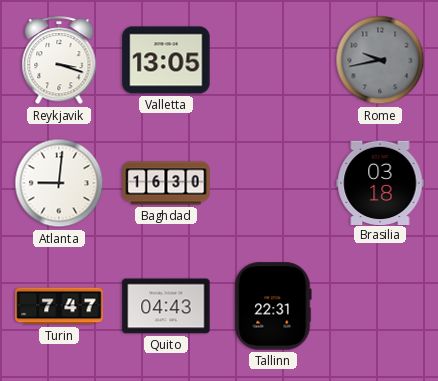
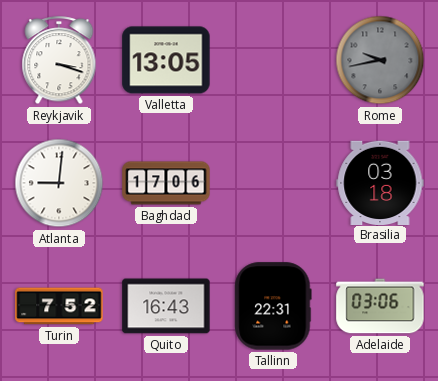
Baghdad: 16:30 -> 17:06
Turin: 7:47 -> 7:52
Quito: 04:43 -> 16:43
Adelaide: none -> 03:06
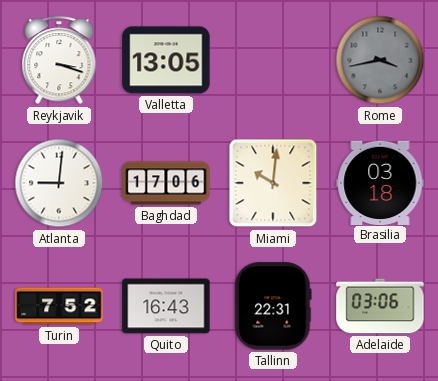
Rome: 9:43 -> 3:43
Miami: none -> 10:01
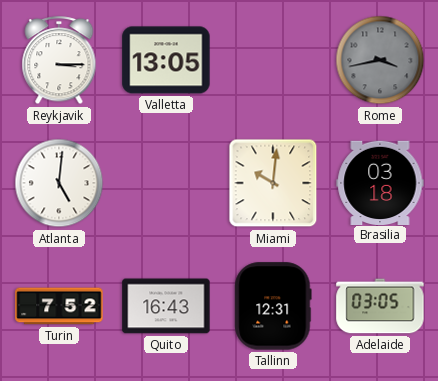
Reykjavik: 3:18 -> 3:15
Atlanta: 9:01 -> 5:01
Baghdad: 17:06 -> none
Tallinn: 22:31 -> 12:31
Adelaide: 03:06 -> 03:05
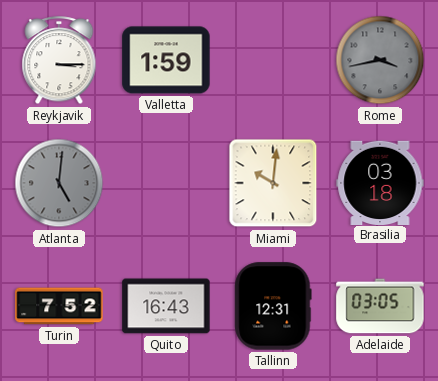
Valletta: 13:05 -> 1:59
Atlanta dial: white -> grey
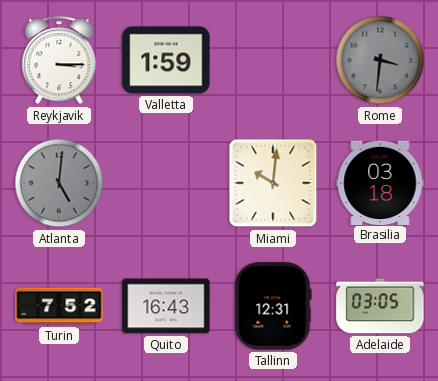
Rome: 3:43 -> 3:31
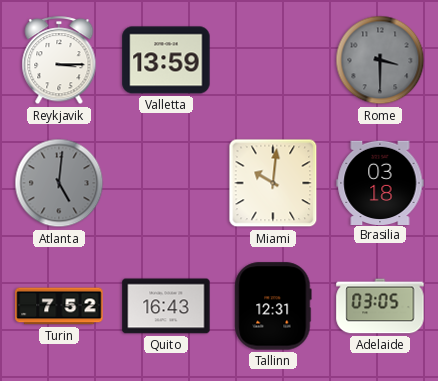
Valletta: 1:59 -> 13:59
Rome: 3:31 -> 3:30
